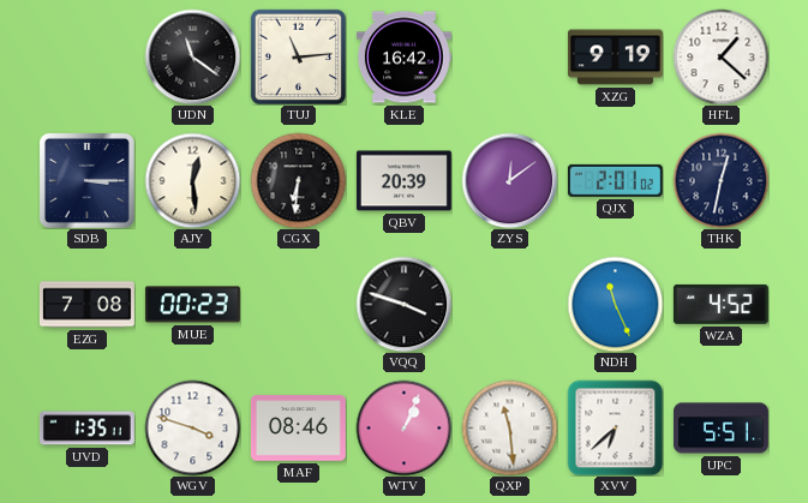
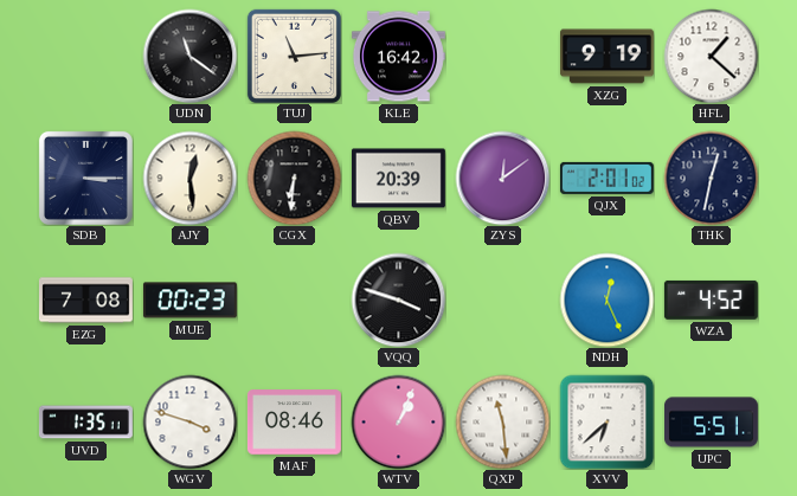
NDH: 11:26 -> 12:26
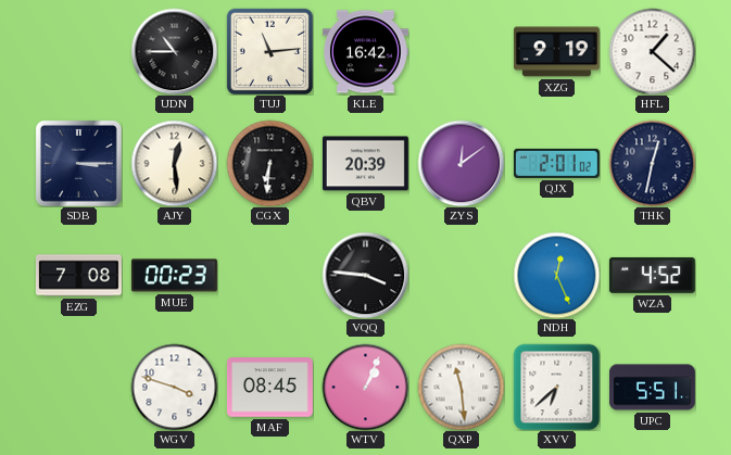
UDN: 11:21 -> 10:45
VQQ: 3:48 -> 3:46
UVD: 1:35 -> none
MAF: 08:46 -> 08:45
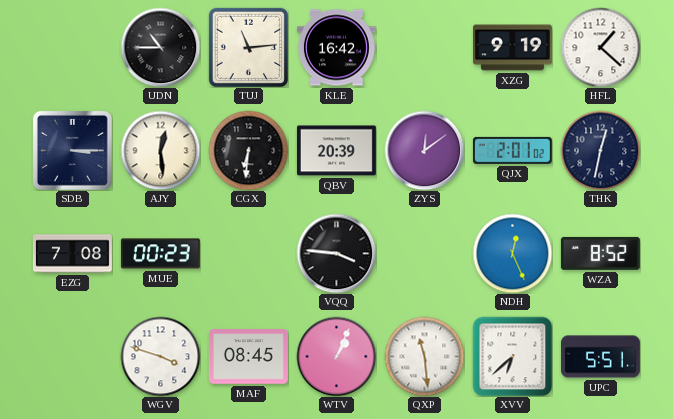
WZA: 4:52 -> 8:52
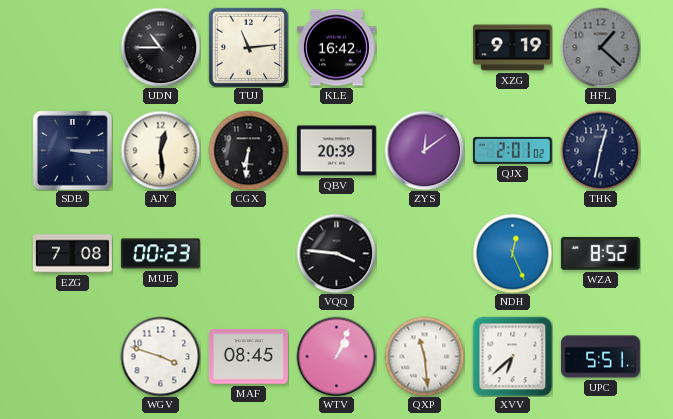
HFL dial: white -> grey
